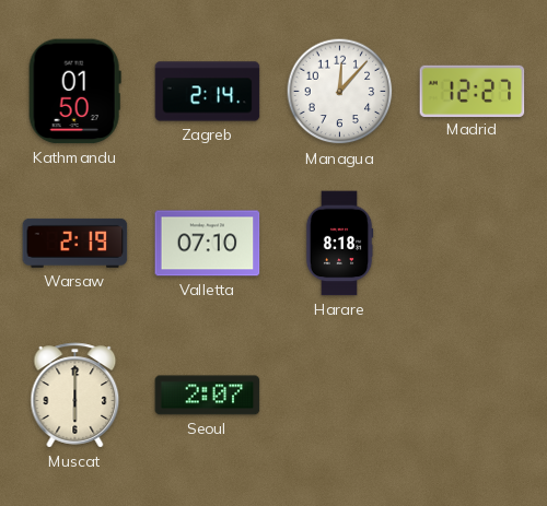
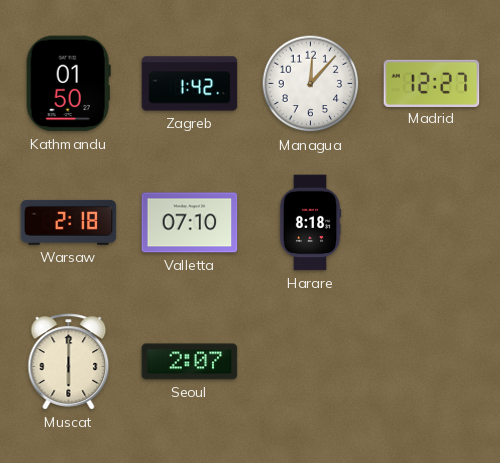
Zagreb: 2:14 -> 1:42
Warsaw: 2:19 -> 2:18
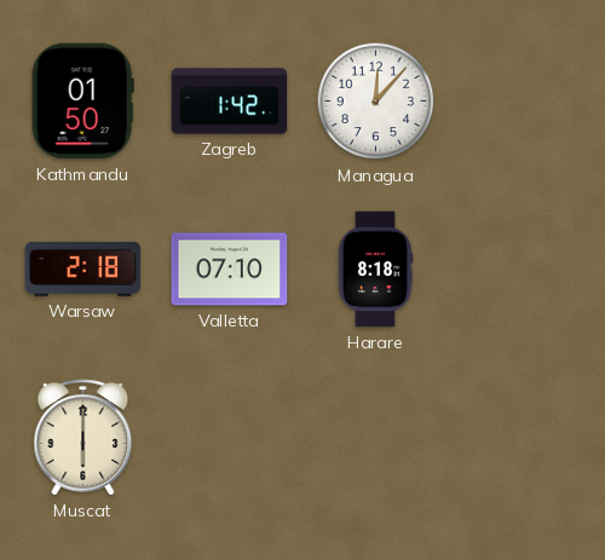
Madrid: 12:27 -> none
Seoul: 2:07 -> none
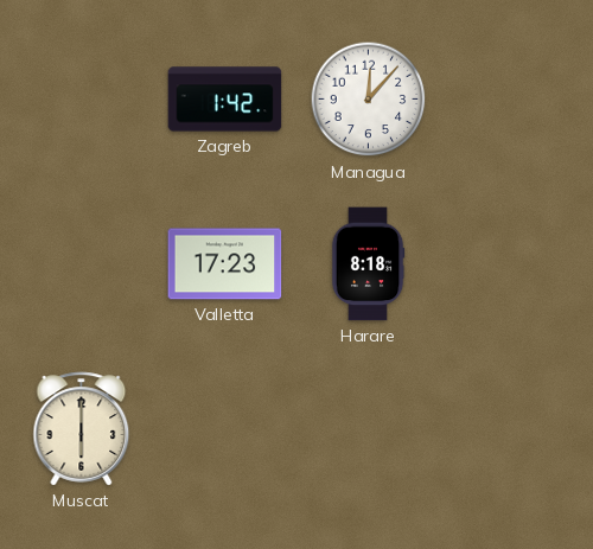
Kathmandu: 01:50 -> none
Warsaw: 2:18 -> none
Valletta: 07:10 -> 17:23
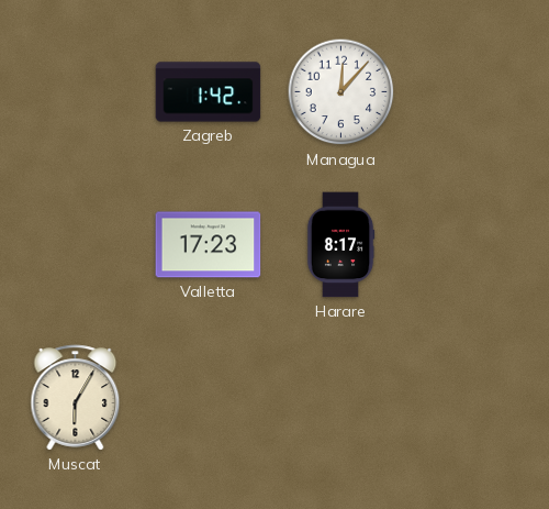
Harare: 8:18 -> 8:17
Muscat: 6:00 -> 6:05
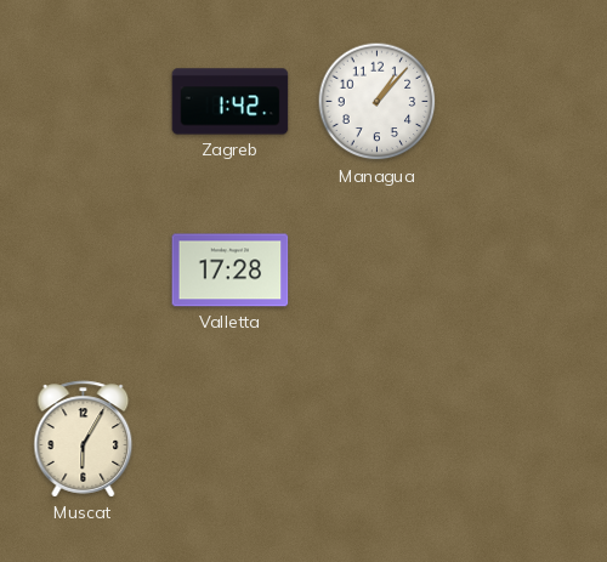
Managua: 12:07 -> 1:07
Valletta: 17:23 -> 17:28
Harare: 8:17 -> none
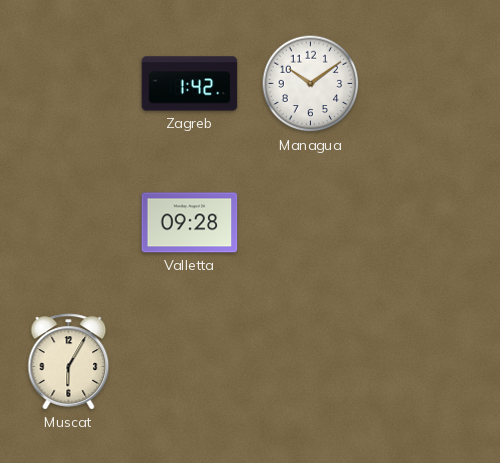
Managua: 1:07 -> 10:09
Valletta: 17:28 -> 09:28
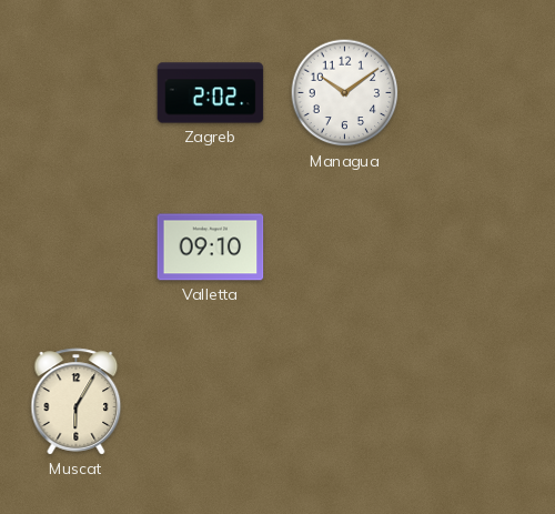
Zagreb: 1:42 -> 2:02
Valletta: 09:28 -> 09:10
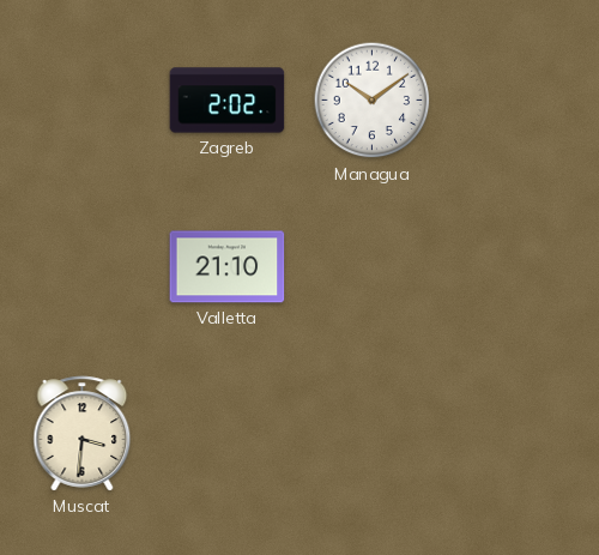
Valletta: 09:10 -> 21:10
Muscat: 6:05 -> 3:31
